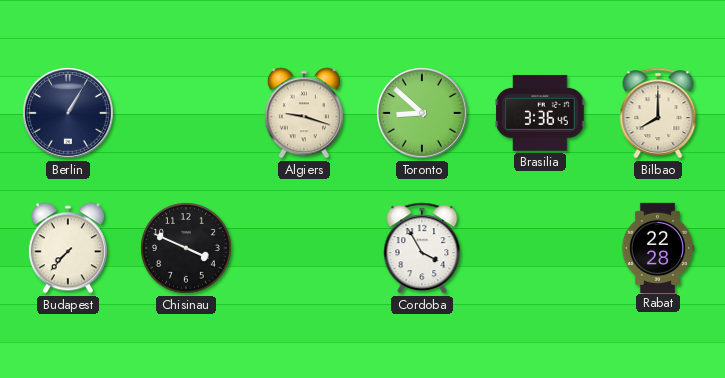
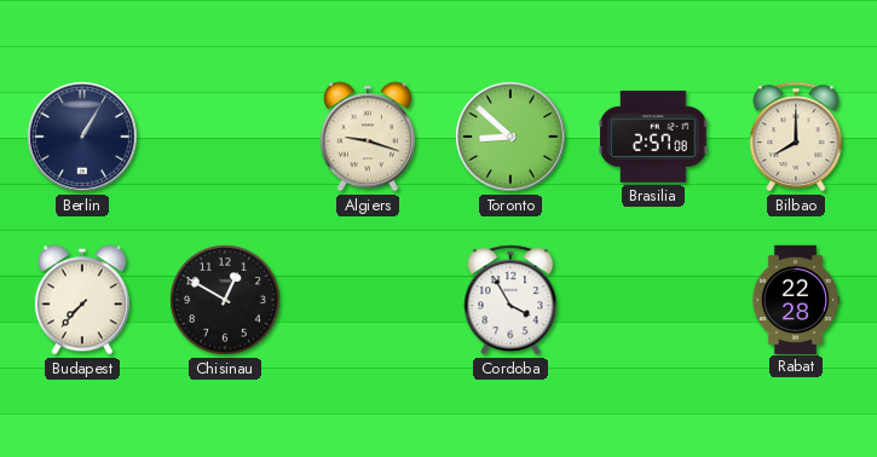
Brasilia: 3:36 -> 2:57
Chisinau: 3:49 -> 12:50
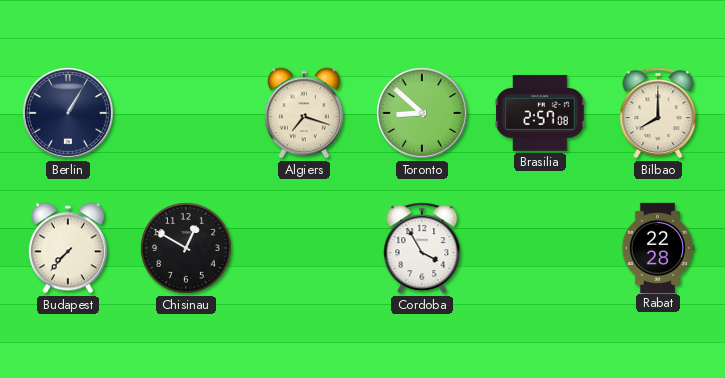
Algiers: 9:18 -> 7:18
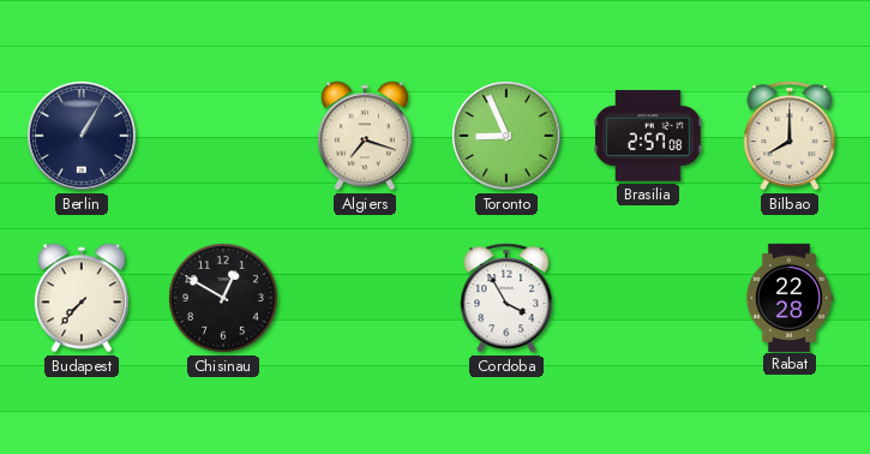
Toronto: 8:52 -> 8:56
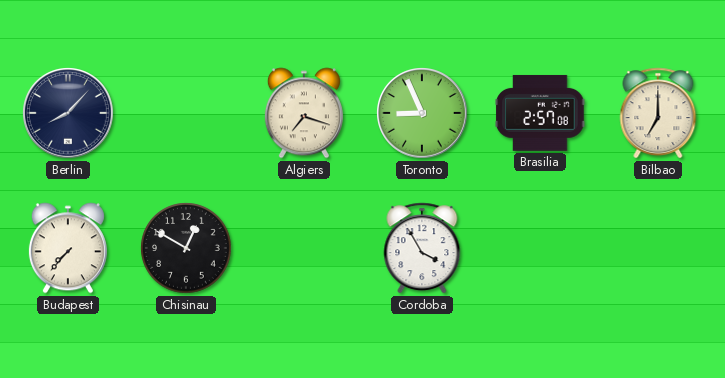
Berlin: 1:05 -> 8:07
Bilbao: 8:00 -> 7:00
Rabat: 22:28 -> none
